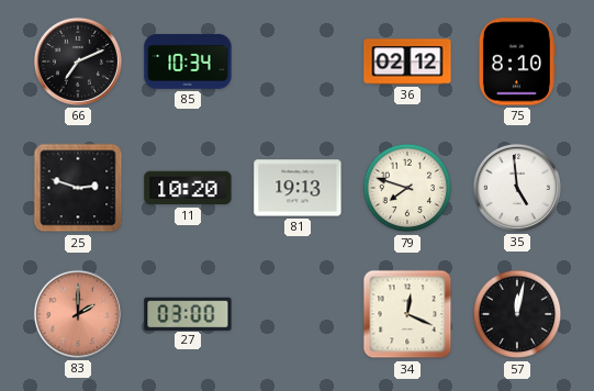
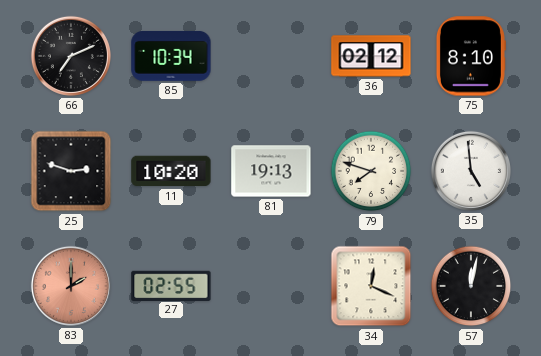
27: 03:00 -> 02:55
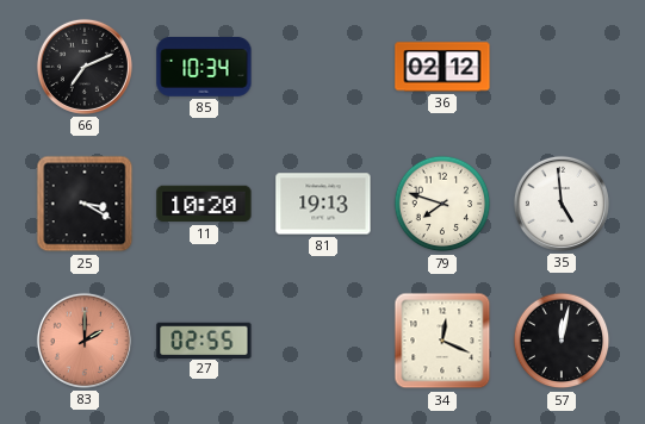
75: 8:10 -> none
25: 2:48 -> 3:20
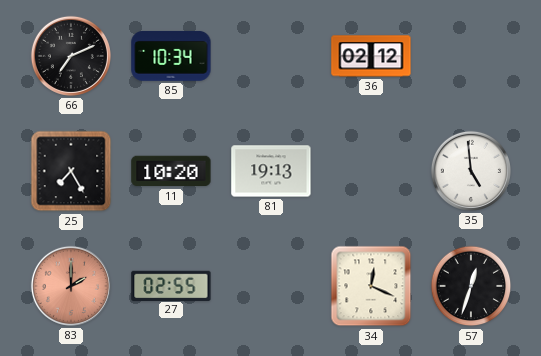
25: 3:20 -> 7:25
79: 7:48 -> none
57: 12:02 -> 12:33
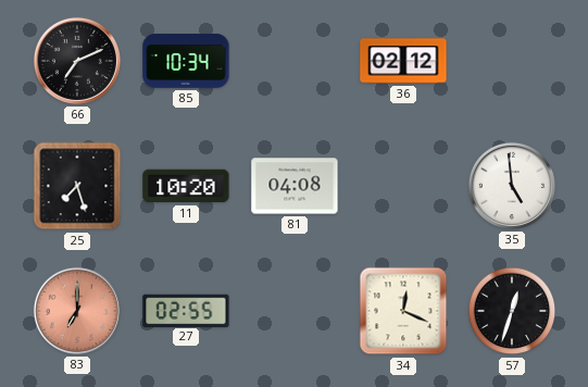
25: 7:25 -> 7:27
81: 19:13 -> 04:08
83: 2:00 -> 7:00
